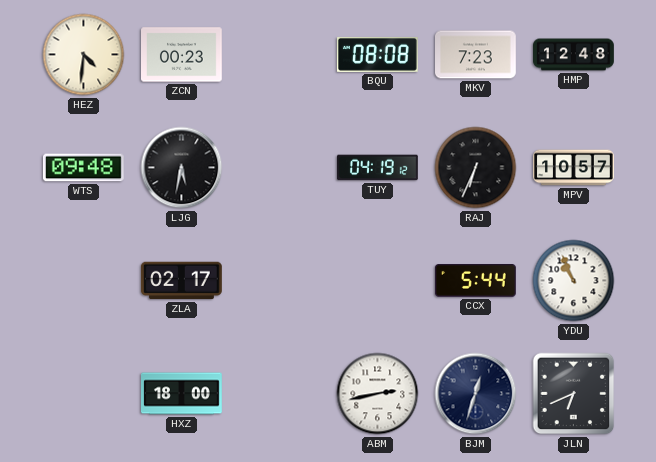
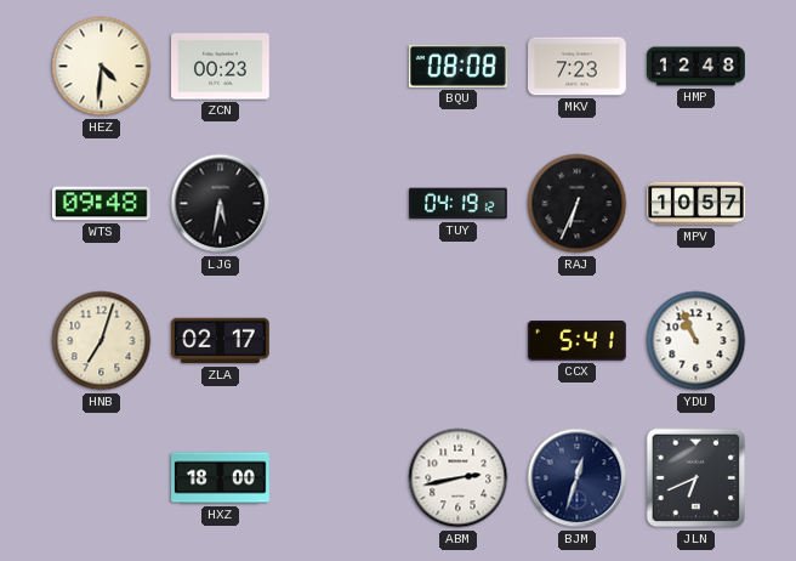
HNB: none -> 7:03
CCX: 5:44 -> 5:41
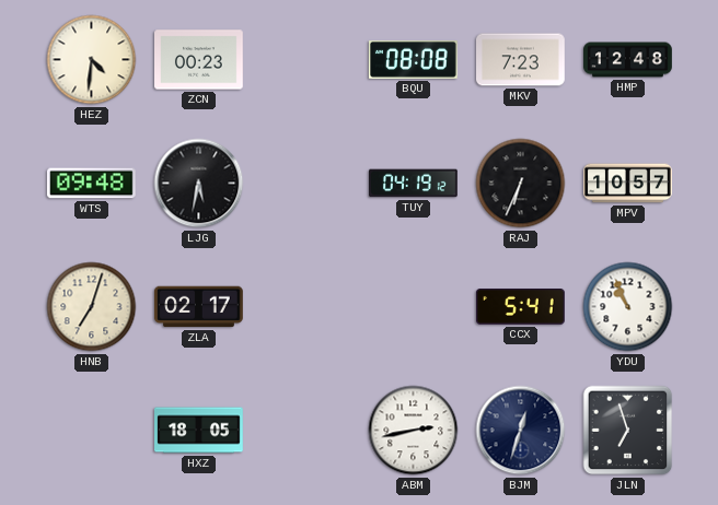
HXZ: 18:00 -> 18:05
JLN: 6:41 -> 6:57
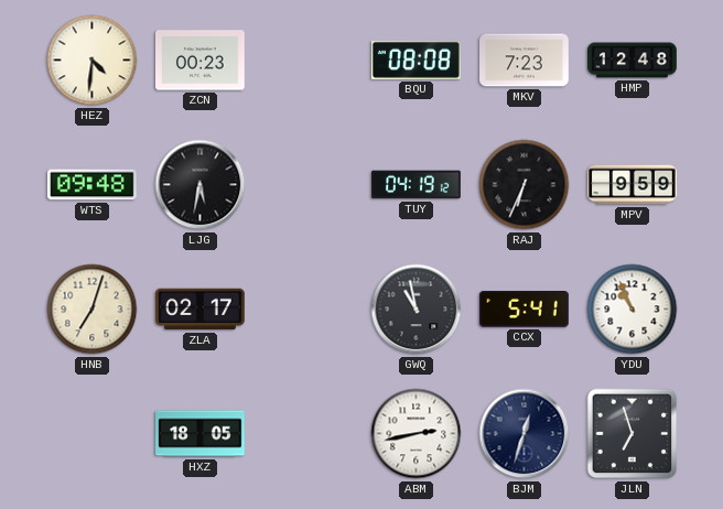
MPV: 10:57 -> 9:59
GWQ: none -> 10:58
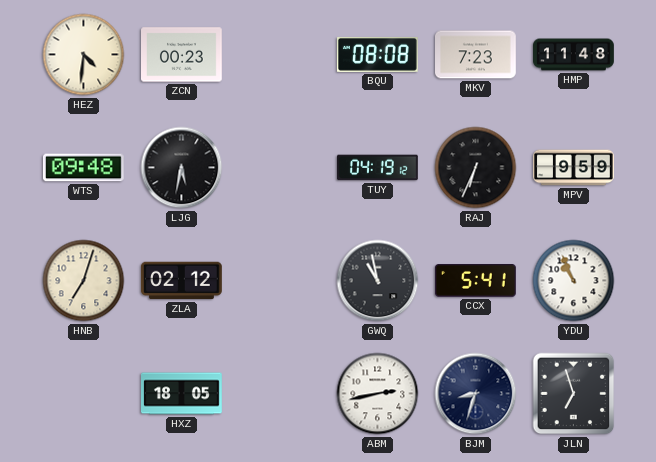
HMP: 12:48 -> 11:48
ZLA: 02:17 -> 02:12
BJM: 12:33 -> 8:33
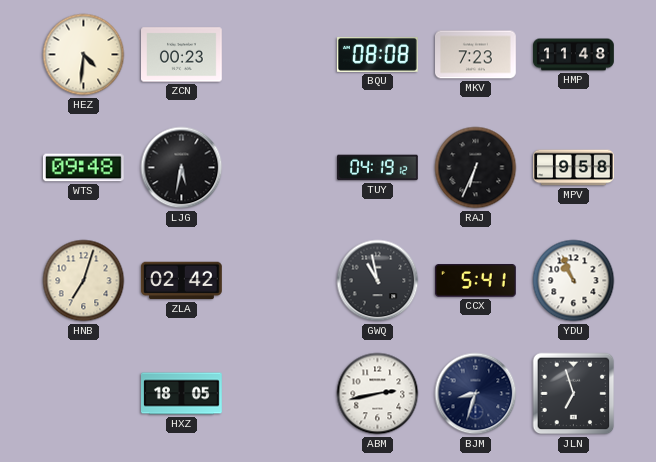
MPV: 9:59 -> 9:58
ZLA: 02:12 -> 02:42
